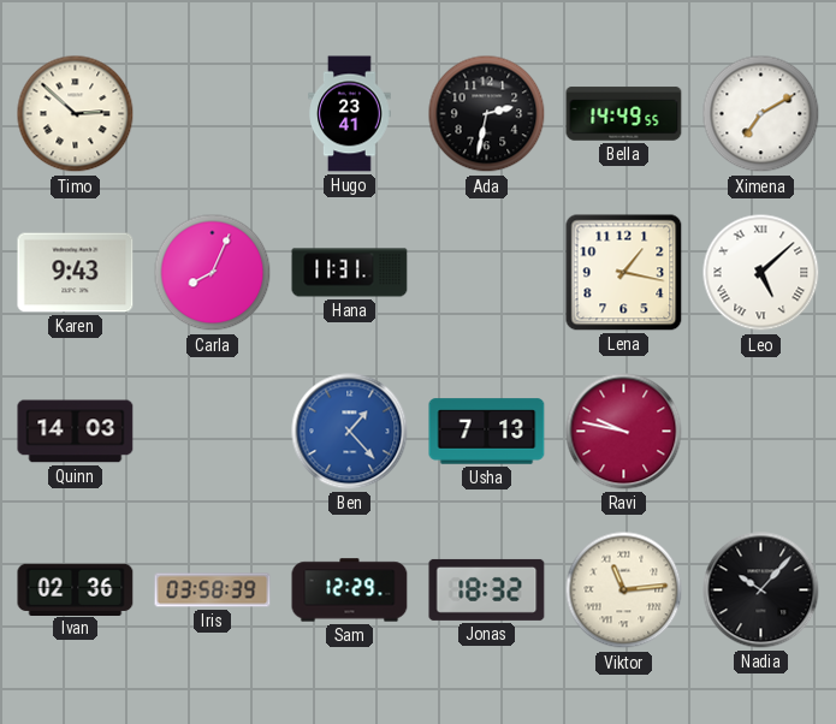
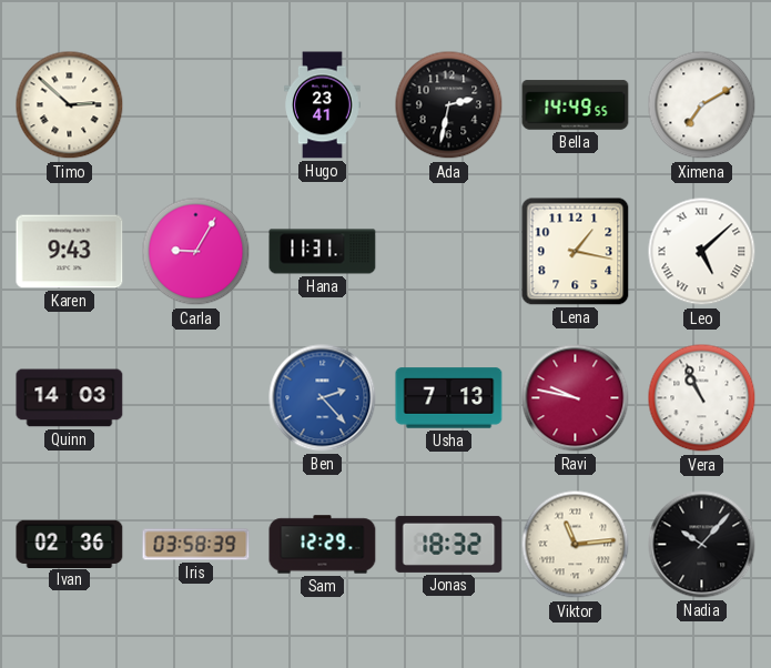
Carla: 8:04 -> 9:05
Ben: 1:23 -> 2:23
Vera: none -> 10:56
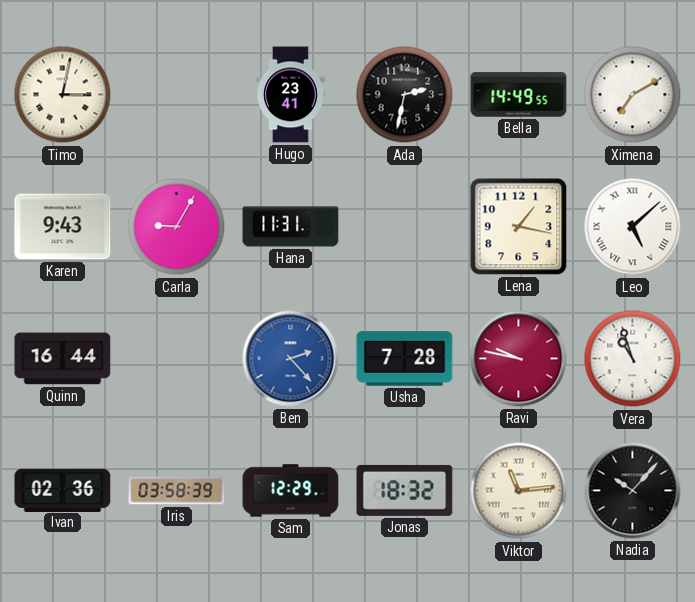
Timo: 2:52 -> 3:02
Quinn: 14:03 -> 16:44
Usha: 7:13 -> 7:28
Vera: 10:56 -> 10:57
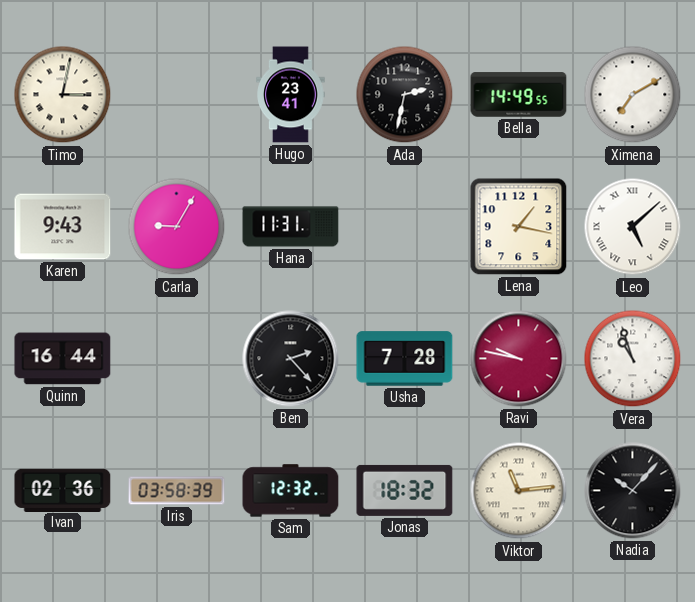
Ben dial: blue -> black
Sam: 12:29 -> 12:32
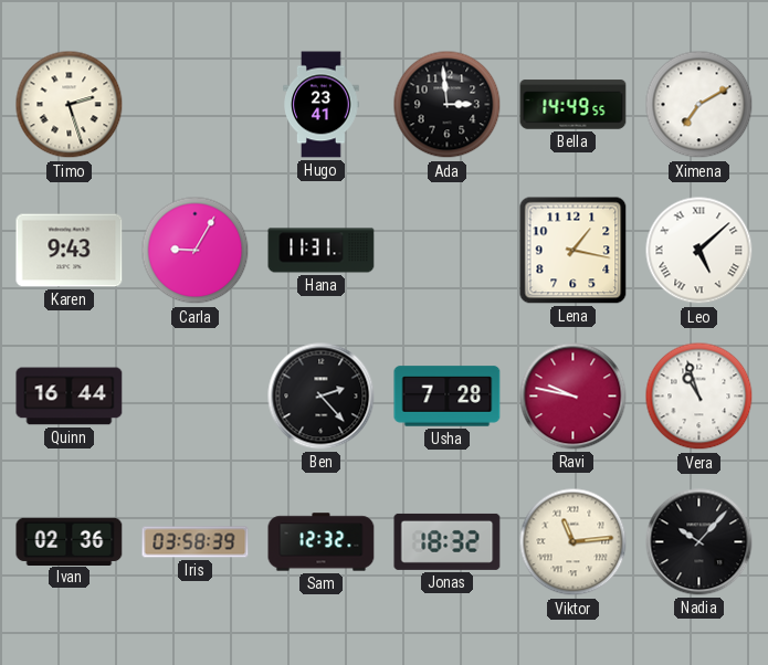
Timo: 3:02 -> 2:27
Ada: 2:32 -> 2:59
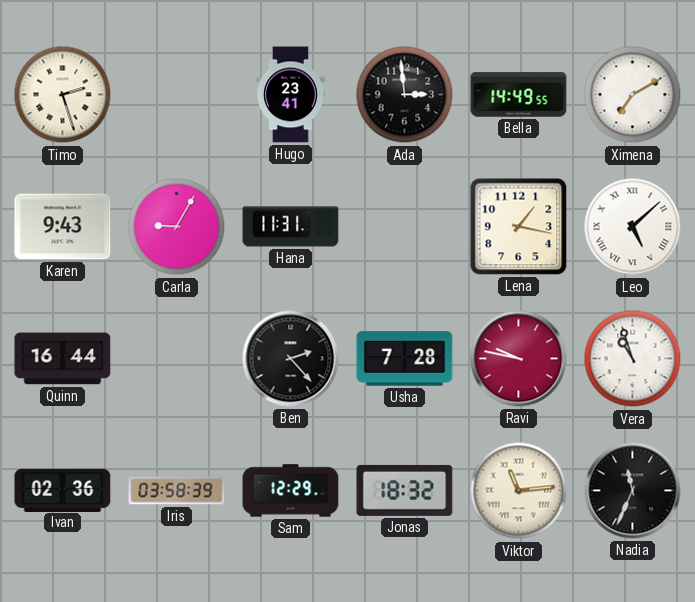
Sam: 12:32 -> 12:29
Nadia: 10:07 -> 11:34
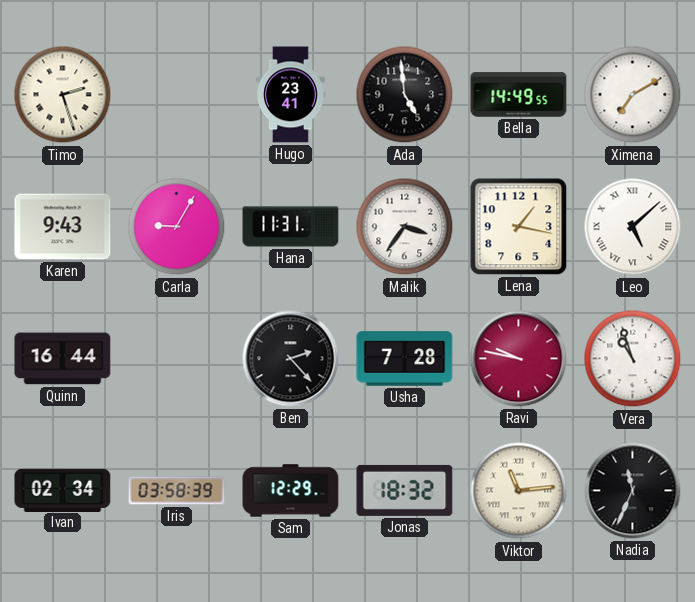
Ada: 2:59 -> 4:59
Malik: none -> 3:36
Ivan: 02:36 -> 02:34
